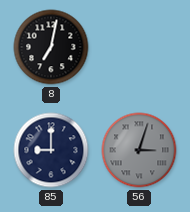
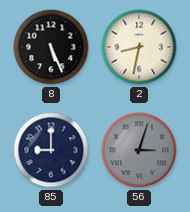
8: 7:02 -> 5:26
2: none -> 8:32
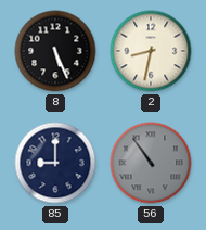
56: 3:03 -> 10:54
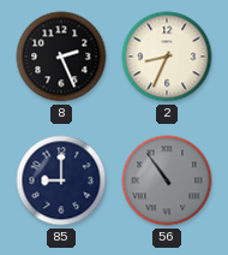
8: 5:26 -> 2:26
2: 8:32 -> 8:34
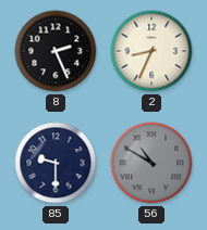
85: 9:00 -> 9:30
56: 10:54 -> 10:50
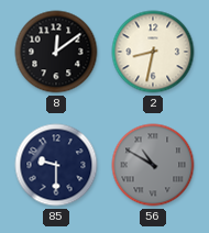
8: 2:26 -> 12:09
2: 8:34 -> 8:32
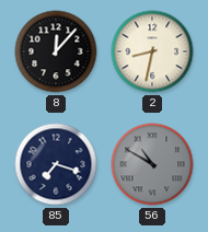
8: 12:09 -> 12:07
85: 9:30 -> 7:18
